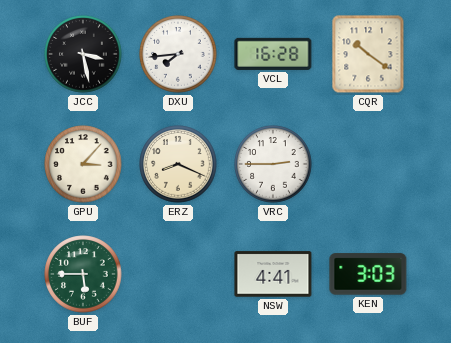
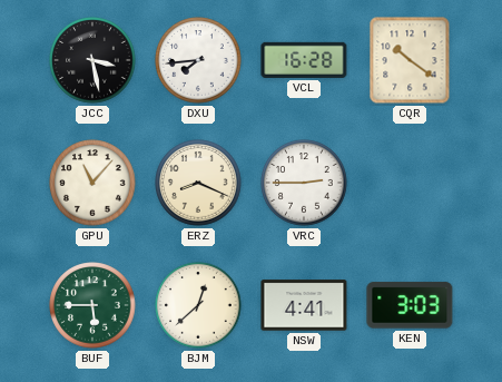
GPU: 3:07 -> 11:07
BJM: none -> 12:38
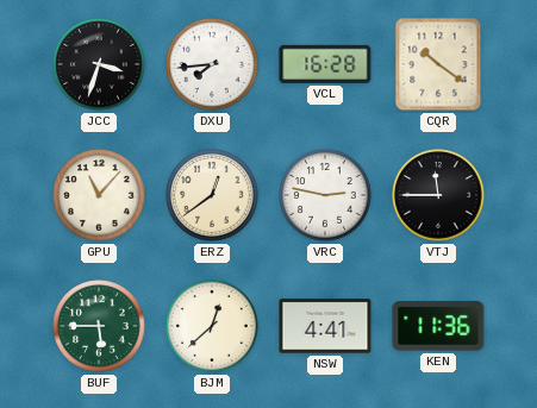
JCC: 3:28 -> 3:33
ERZ: 8:19 -> 12:39
VRC: 2:45 -> 2:47
VTJ: none -> 11:45
KEN: 3:03 -> 11:36
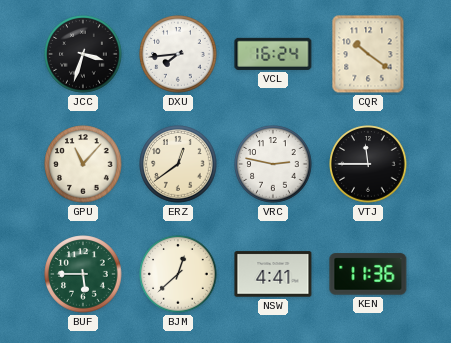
VCL: 16:28 -> 16:24
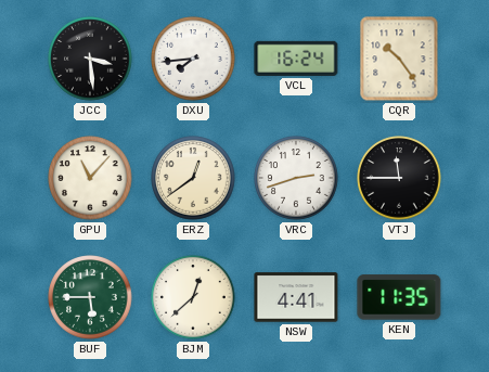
JCC: 3:33 -> 3:29
CQR: 10:21 -> 10:24
VRC: 2:47 -> 2:42
KEN: 11:36 -> 11:35
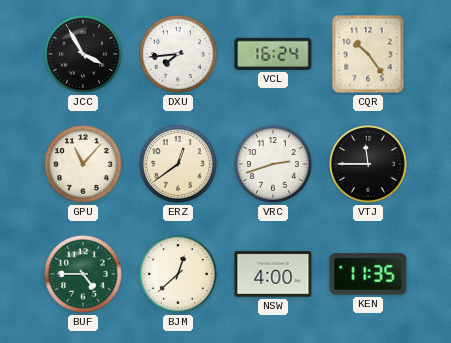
JCC: 3:29 -> 3:55
BUF: 5:45 -> 4:45
NSW: 4:41 -> 4:00
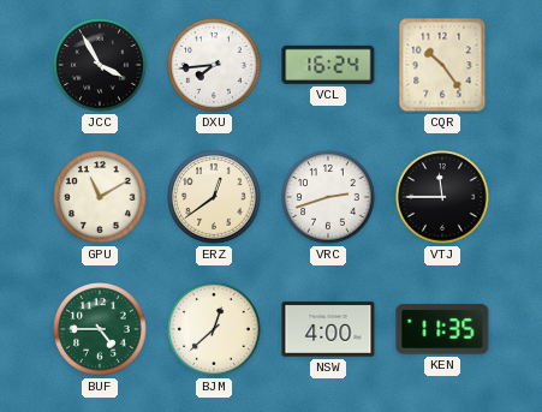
GPU: 11:07 -> 11:10
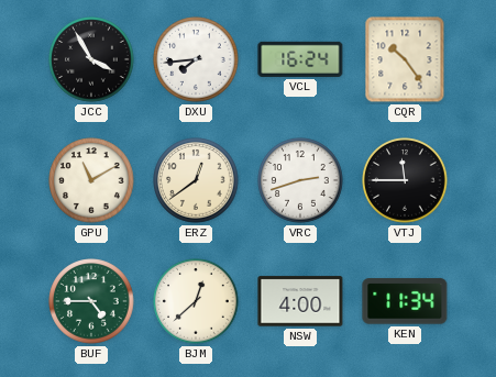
KEN: 11:35 -> 11:34
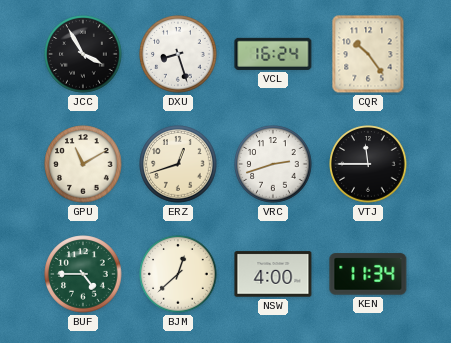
DXU: 7:44 -> 8:27
ERZ: 12:39 -> 12:42
